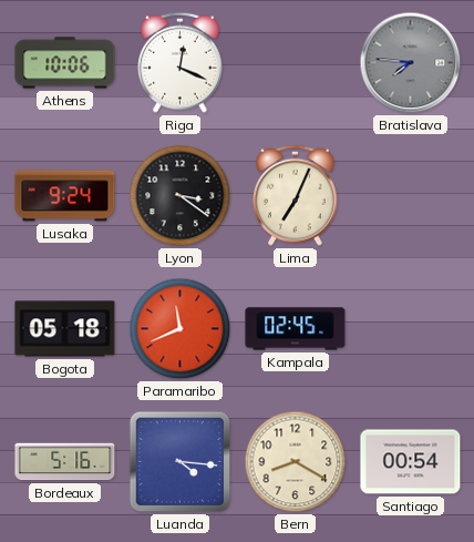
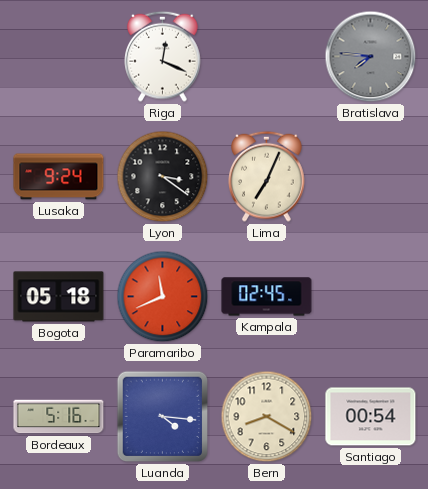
Athens: 10:06 -> none
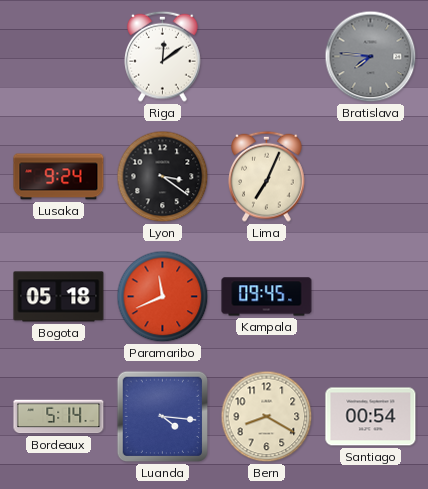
Riga: 12:19 -> 12:09
Kampala: 02:45 -> 09:45
Bordeaux: 5:16 -> 5:14
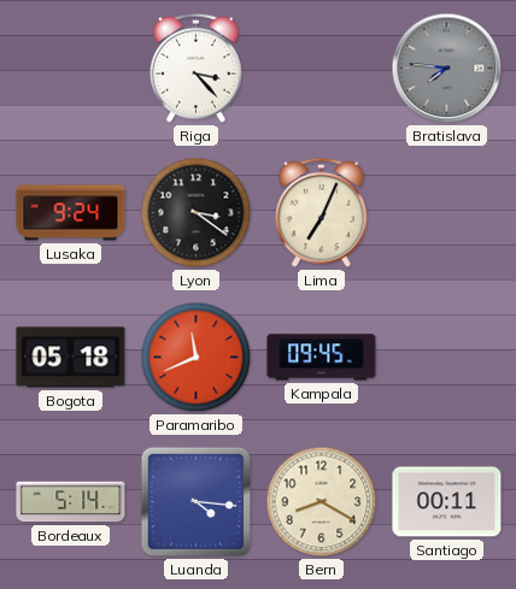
Riga: 12:09 -> 3:23
Santiago: 00:54 -> 00:11
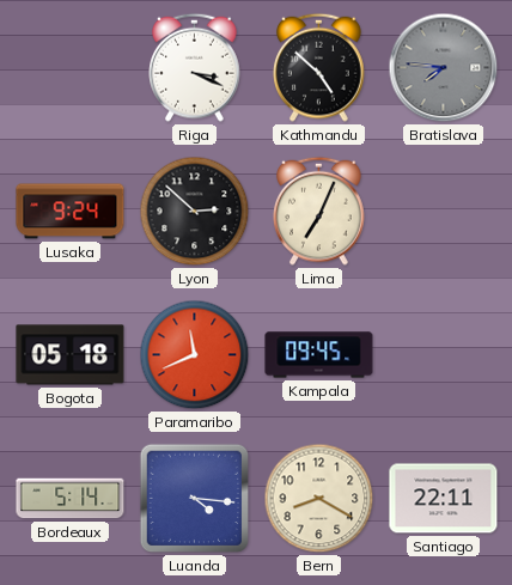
Riga: 3:23 -> 3:19
Kathmandu: none -> 4:52
Lyon: 3:21 -> 2:52
Santiago: 00:11 -> 22:11
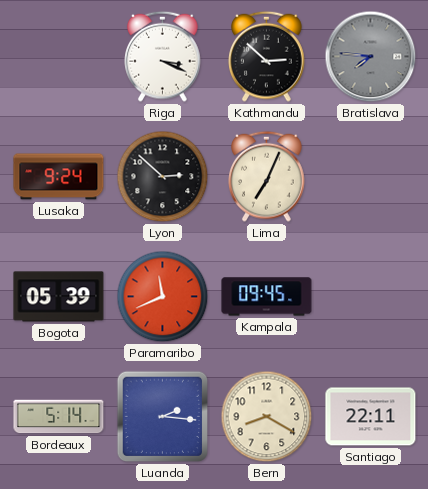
Kathmandu: 4:52 -> 2:52
Bogota: 05:18 -> 05:39
Luanda: 4:16 -> 2:16
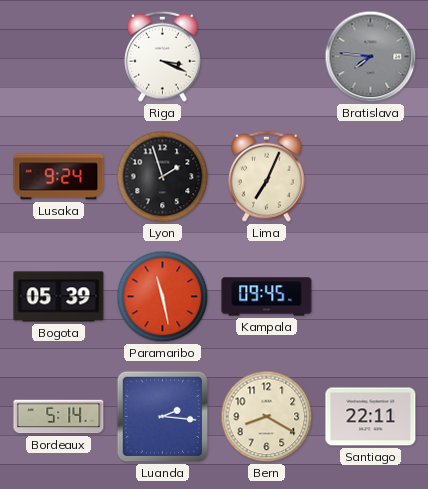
Kathmandu: 2:52 -> none
Lyon: 2:52 -> 1:57
Paramaribo: 11:41 -> 11:28
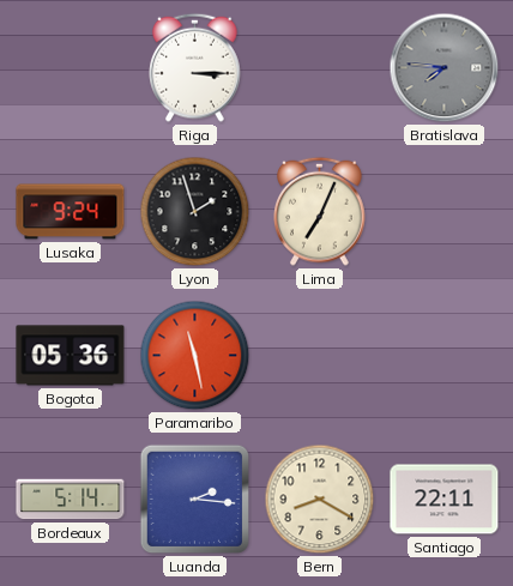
Riga: 3:19 -> 3:15
Bogota: 05:39 -> 05:36
Kampala: 09:45 -> none
